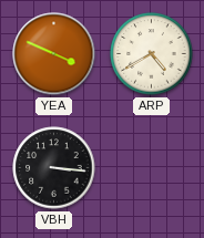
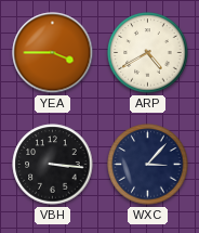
YEA: 3:49 -> 3:45
WXC: none -> 3:07
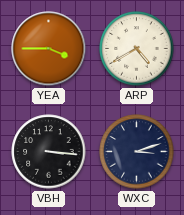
WXC: 3:07 -> 3:12
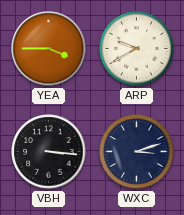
ARP: 4:40 -> 9:40
